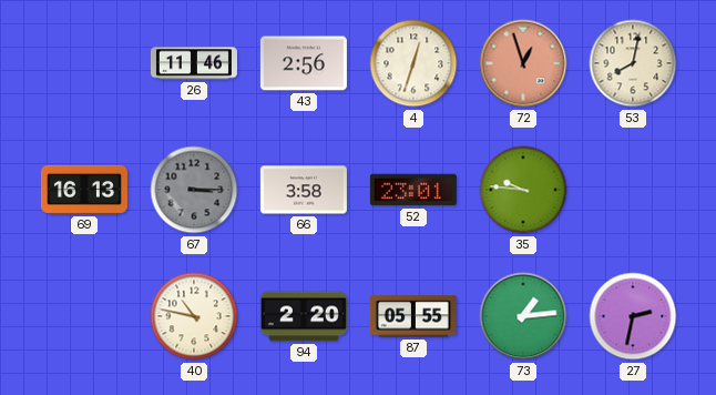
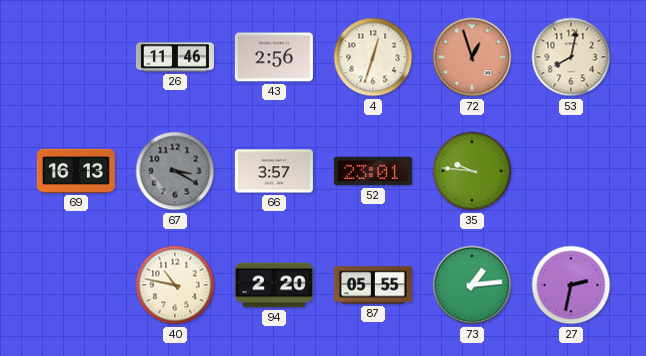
67: 3:15 -> 3:20
66: 3:58 -> 3:57
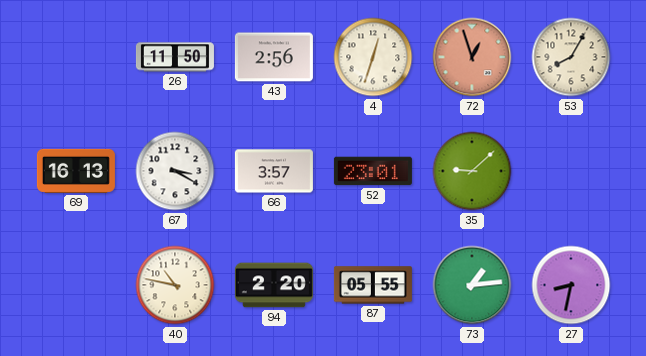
26: 11:46 -> 11:50
53: 8:02 -> 8:05
67 dial: grey -> white
35: 9:46 -> 9:08
27: 2:32 -> 8:32
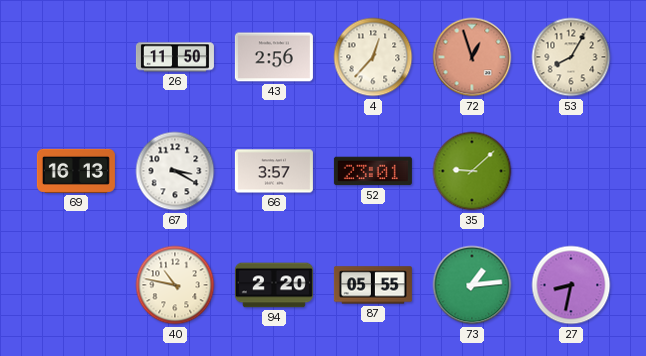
4: 12:33 -> 12:37
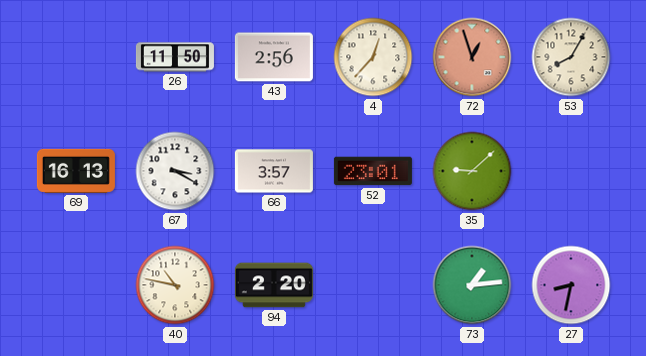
87: 05:55 -> none
